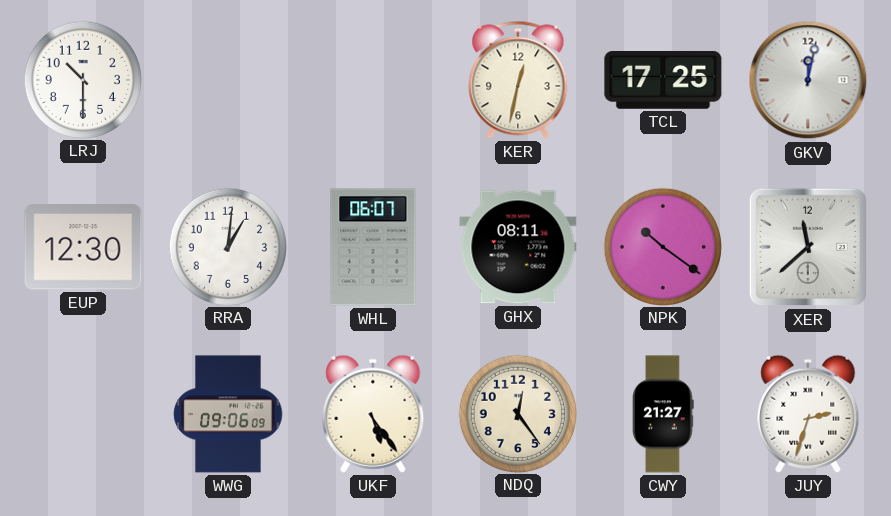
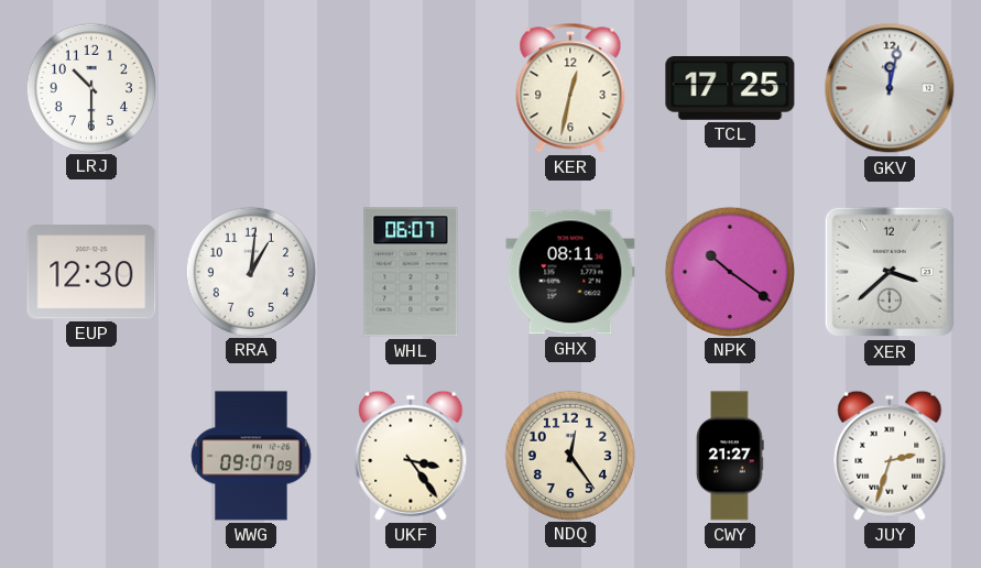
XER: 11:38 -> 3:38
WWG: 09:06 -> 09:07
UKF: 5:24 -> 3:24
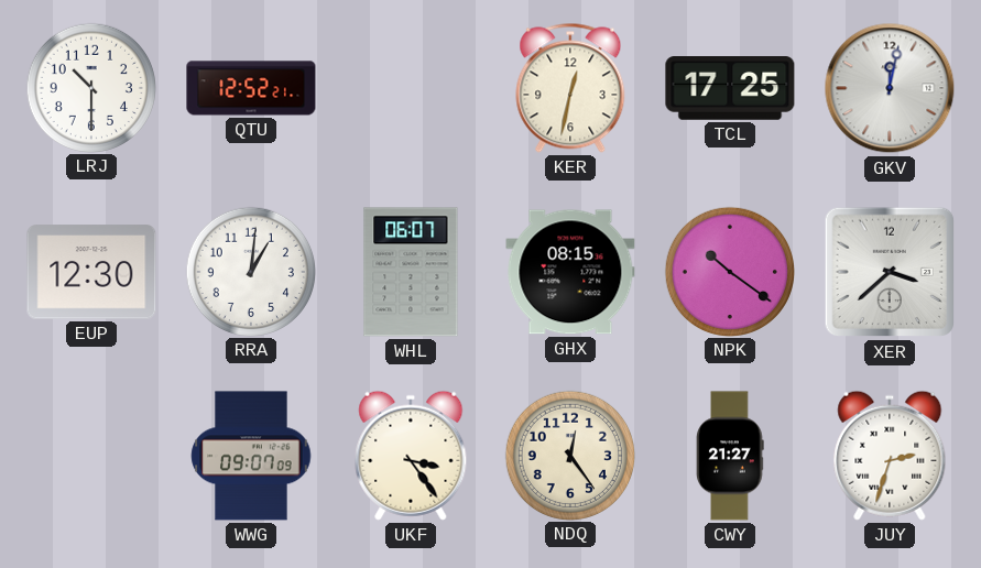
QTU: none -> 12:52
GHX: 08:11 -> 08:15
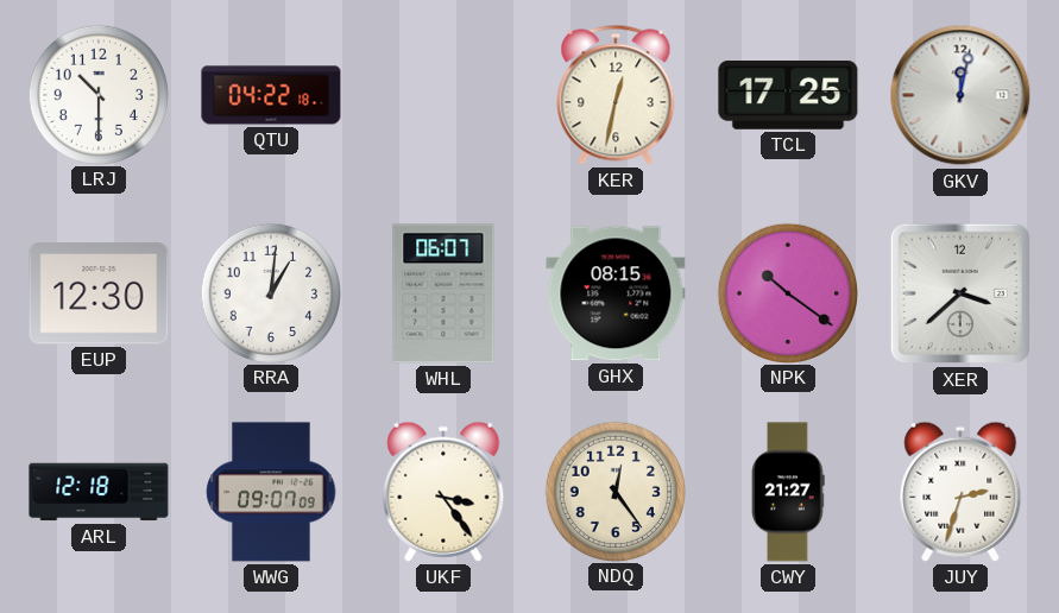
QTU: 12:52 -> 04:22
ARL: none -> 12:18
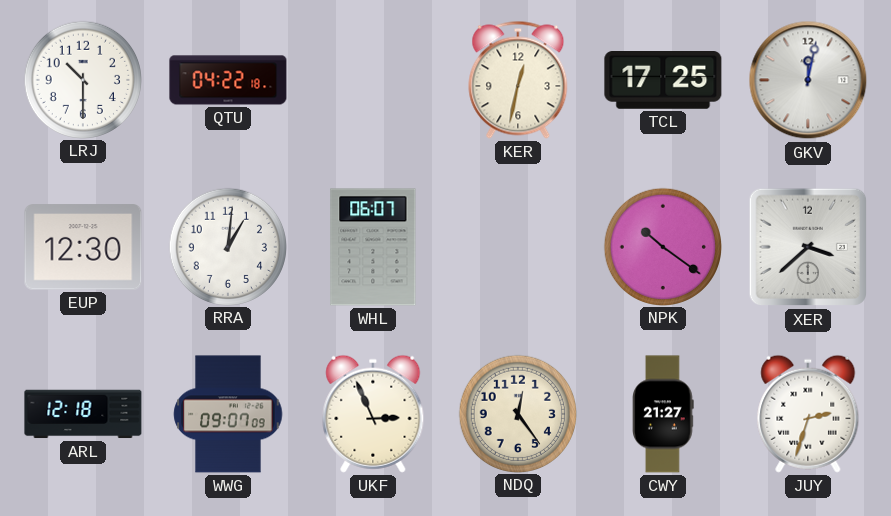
GHX: 08:15 -> none
UKF: 3:24 -> 2:56
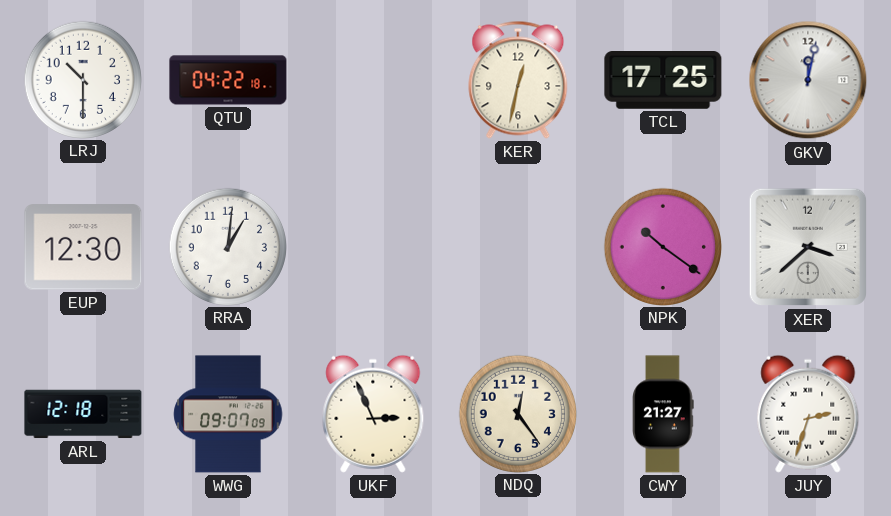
WHL: 06:07 -> none
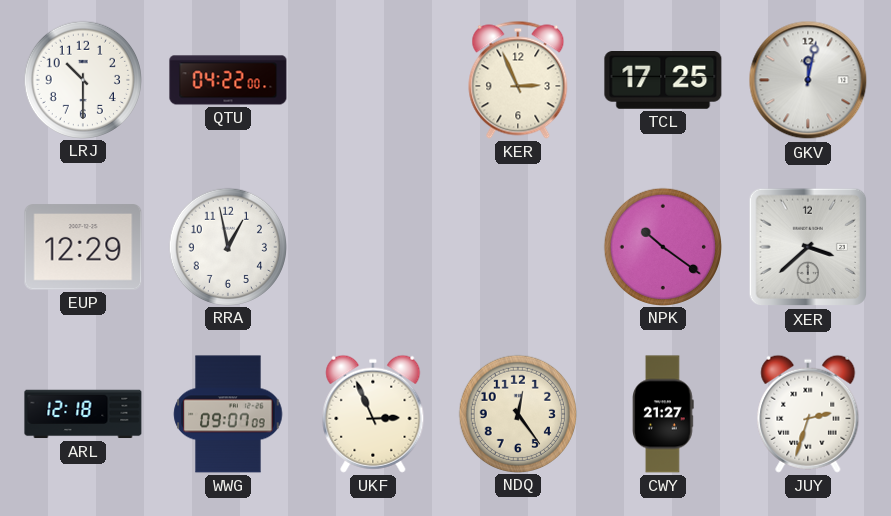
QTU: 04:22:18 -> 04:22:00
KER: 12:32 -> 2:56
EUP: 12:30 -> 12:29
RRA: 1:01 -> 12:58
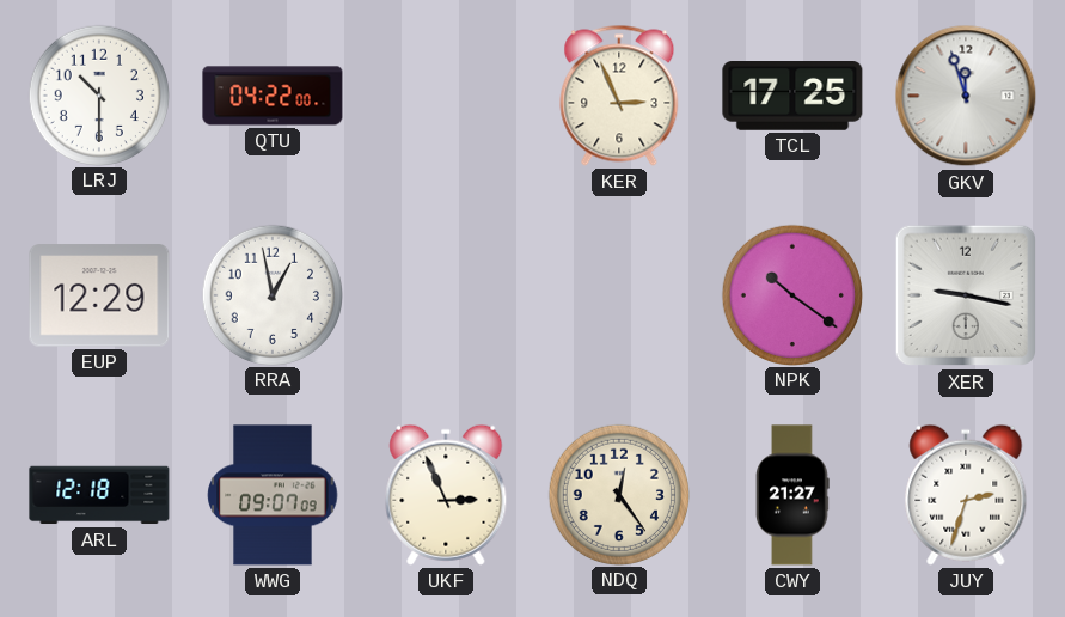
GKV: 12:02 -> 11:57
XER: 3:38 -> 9:17
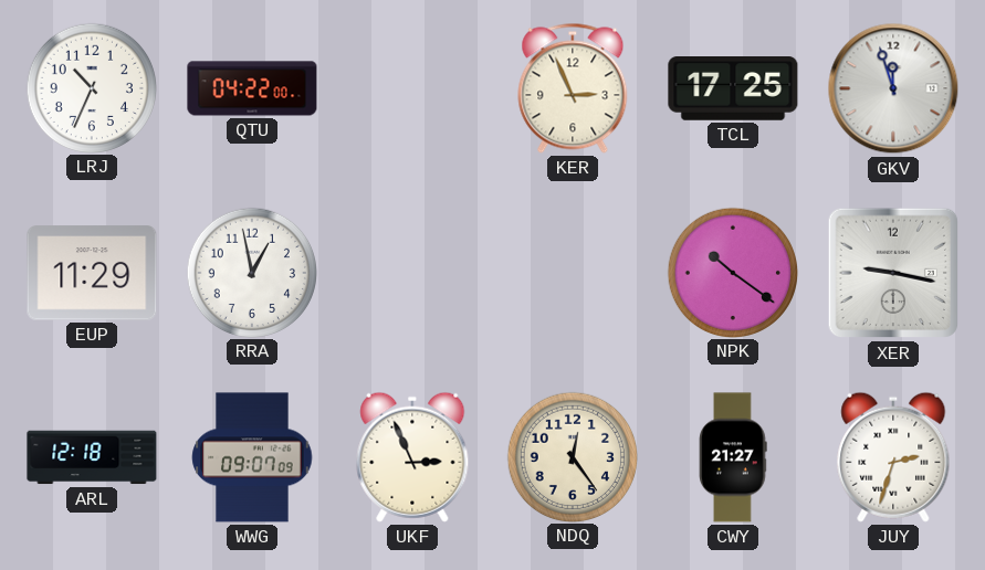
LRJ: 10:30 -> 10:34
EUP: 12:29 -> 11:29
